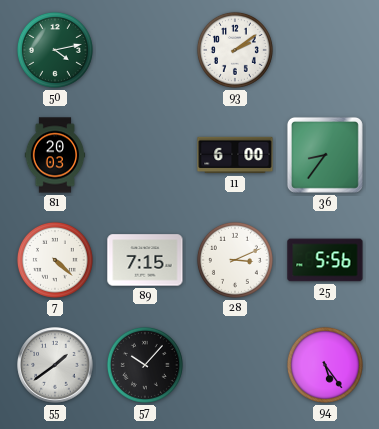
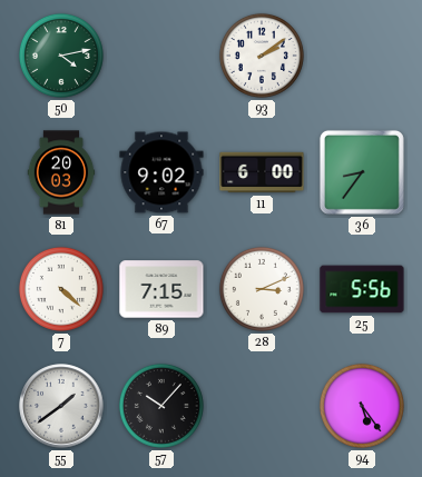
67: none -> 9:02
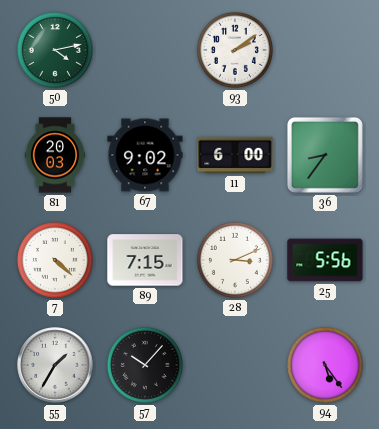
55: 1:39 -> 1:35
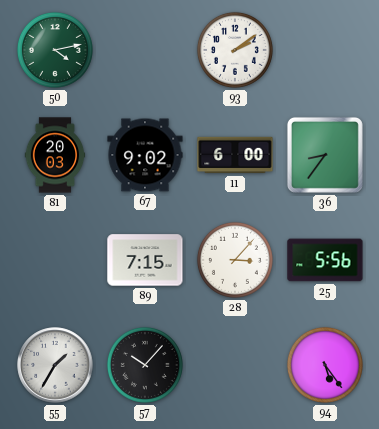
7: 4:22 -> none
28: 3:11 -> 3:07
